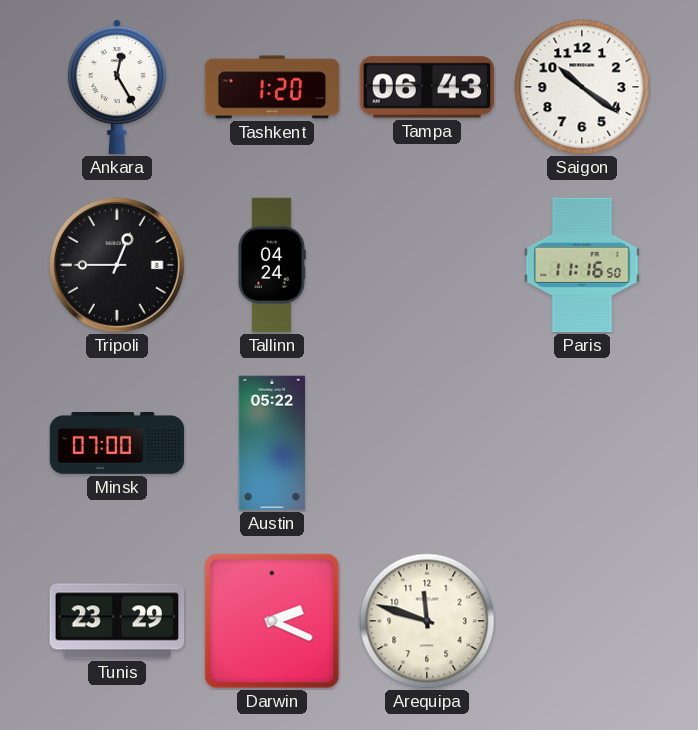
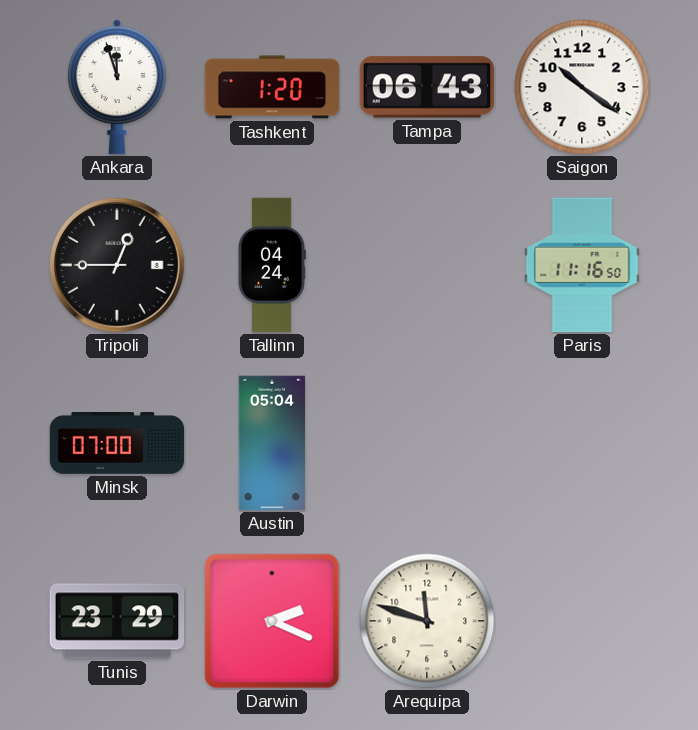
Ankara: 12:25 -> 11:57
Austin: 05:22 -> 05:04
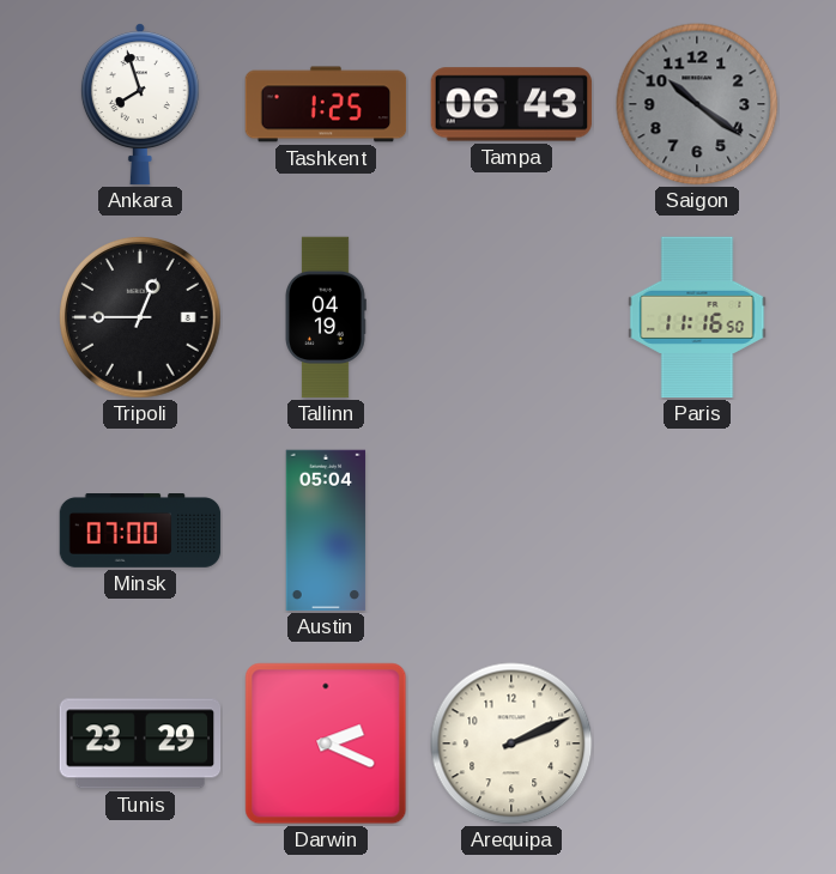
Ankara: 11:57 -> 7:57
Tashkent: 1:20 -> 1:25
Saigon dial: white -> grey
Tallinn: 04:24 -> 04:19
Arequipa: 11:48 -> 2:11
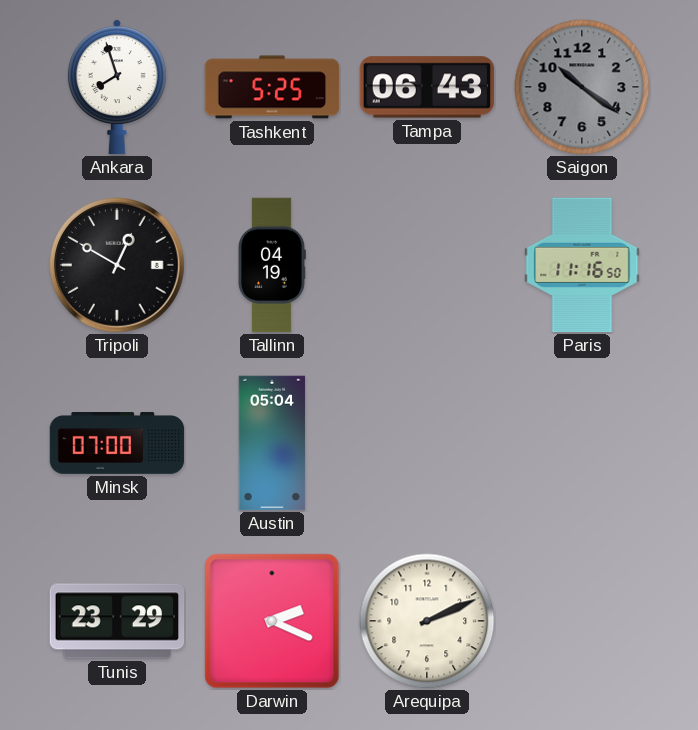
Tashkent: 1:25 -> 5:25
Tripoli: 12:45 -> 12:50
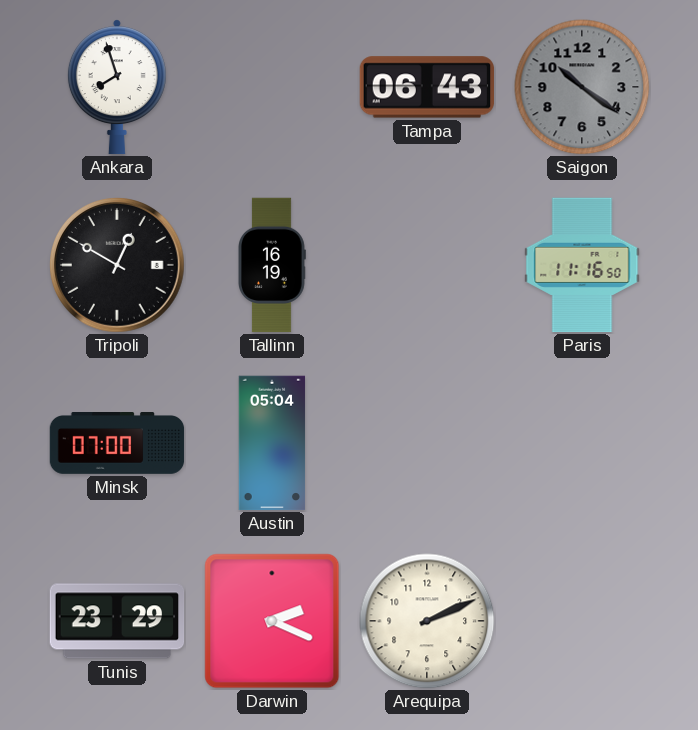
Tashkent: 5:25 -> none
Tallinn: 04:19 -> 16:19
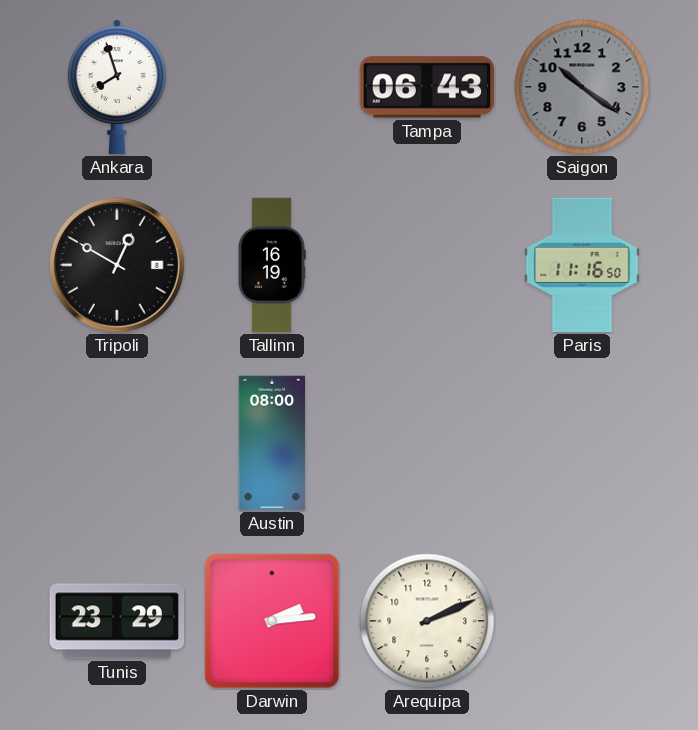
Minsk: 07:00 -> none
Austin: 05:04 -> 08:00
Darwin: 2:19 -> 2:14
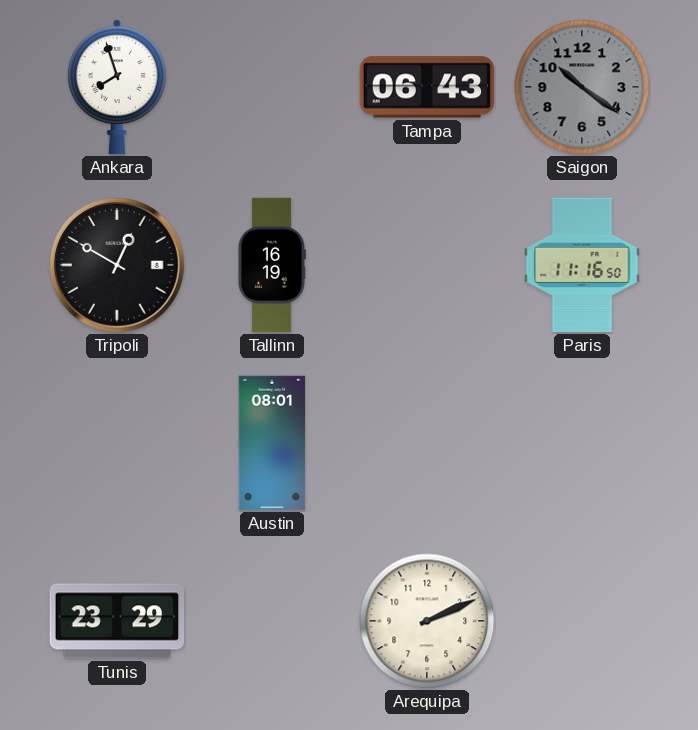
Austin: 08:00 -> 08:01
Darwin: 2:14 -> none
